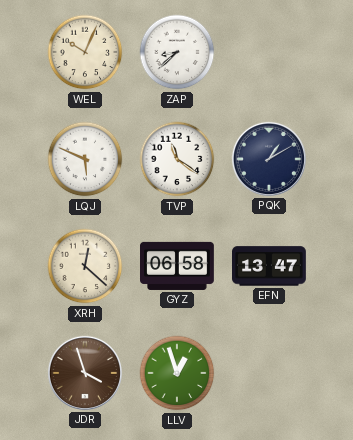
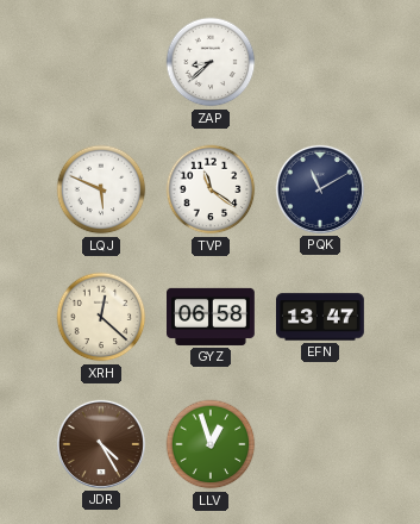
WEL: 10:04 -> none
PQK: 1:10 -> 11:10
JDR: 3:57 -> 4:25
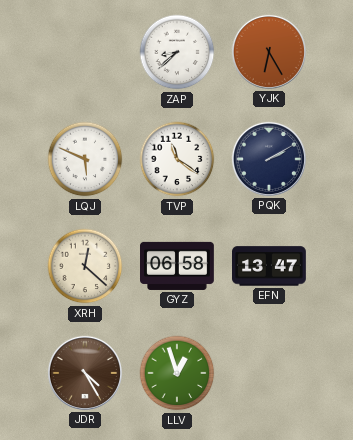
YJK: none -> 6:25
PQK: 11:10 -> 2:10
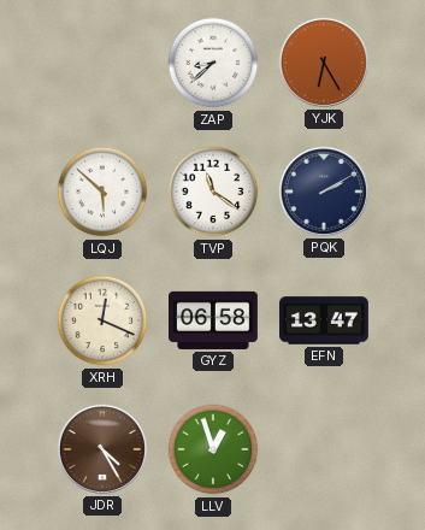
LQJ: 5:49 -> 5:52
XRH: 12:22 -> 12:19
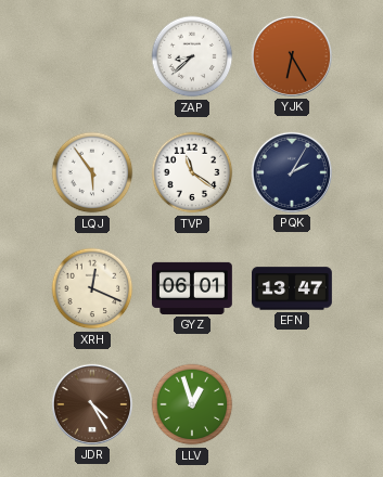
LQJ: 5:52 -> 5:54
PQK: 2:10 -> 2:05
GYZ: 06:58 -> 06:01
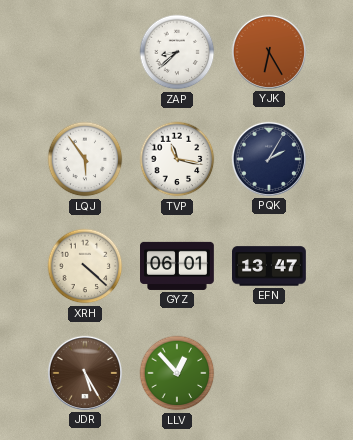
TVP: 11:21 -> 11:17
XRH: 12:19 -> 4:22
JDR: 4:25 -> 5:25
LLV: 12:57 -> 12:53
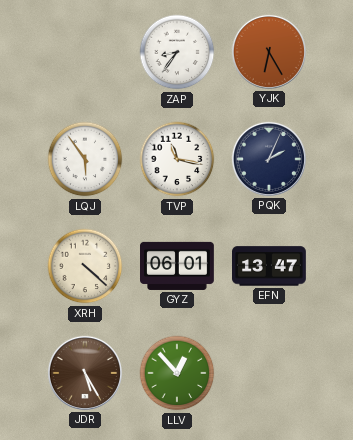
ZAP: 8:38 -> 8:36
PQK: 2:05 -> 2:04
